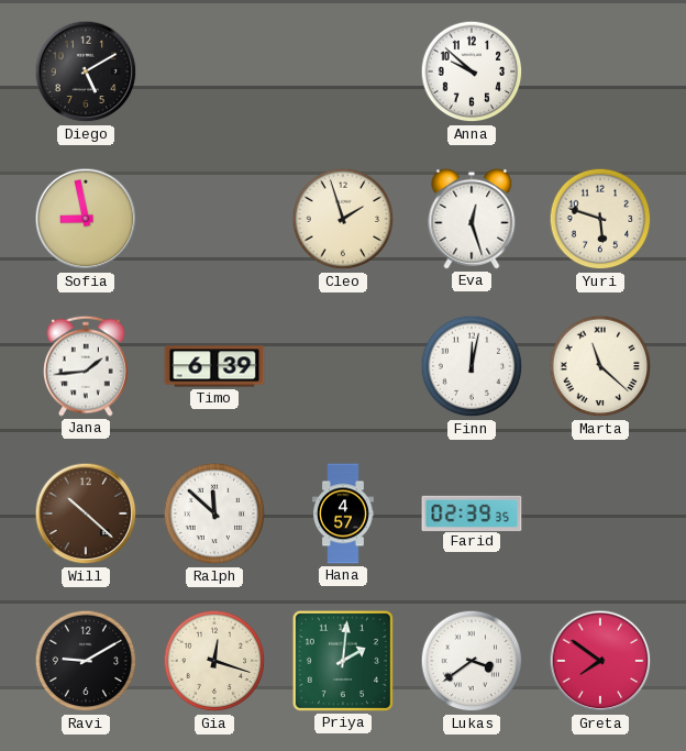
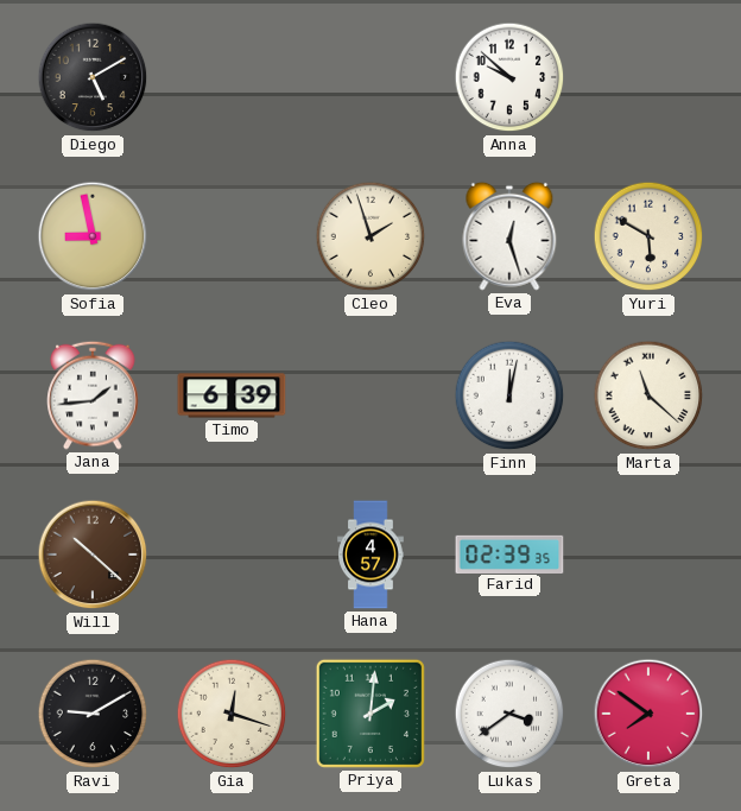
Yuri: 5:48 -> 5:50
Ralph: 11:52 -> none
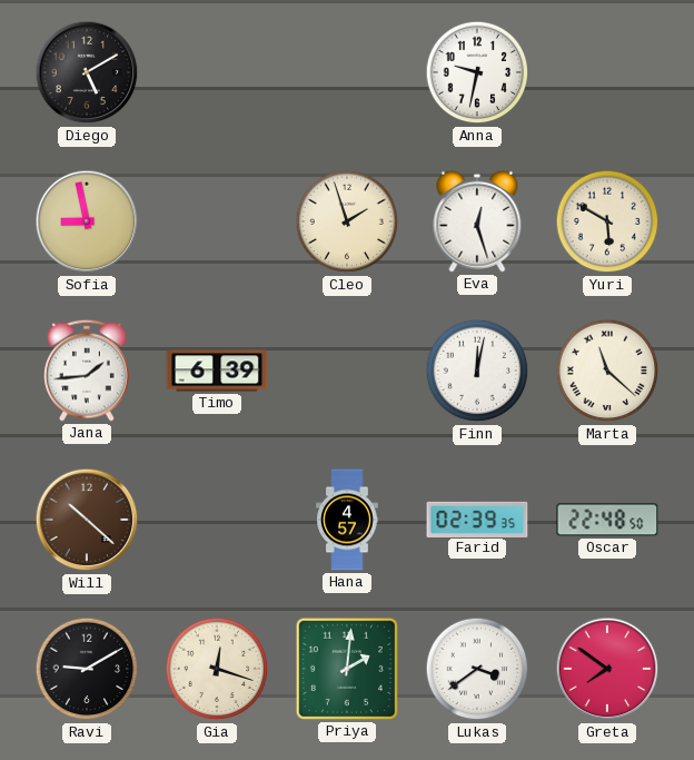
Anna: 9:52 -> 9:32
Oscar: none -> 22:48
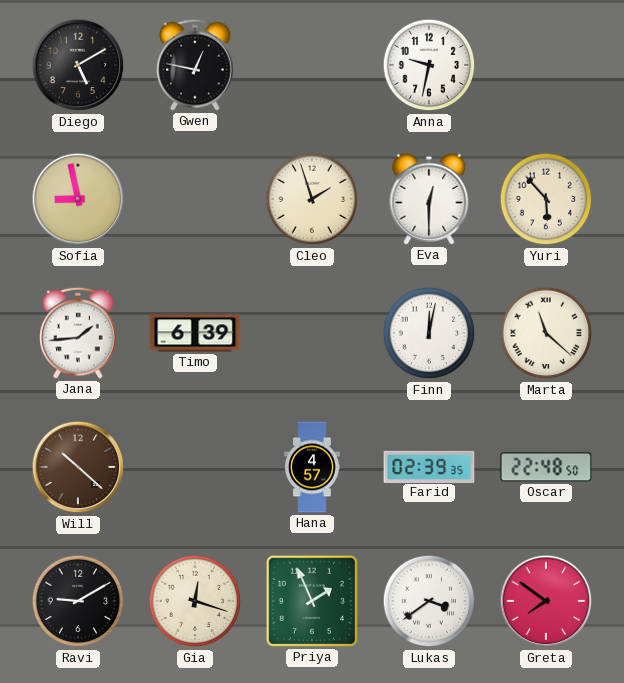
Gwen: none -> 12:47
Eva: 12:27 -> 12:30
Yuri: 5:50 -> 5:53
Priya: 2:01 -> 1:56
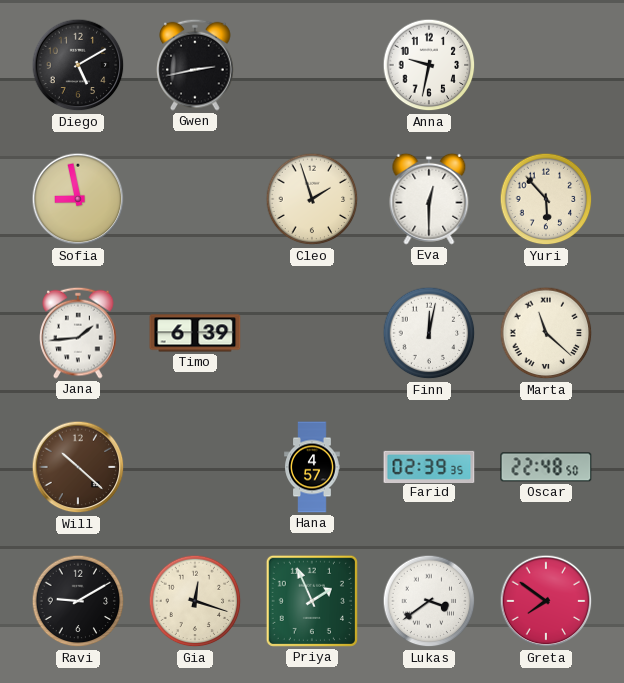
Gwen: 12:47 -> 2:43
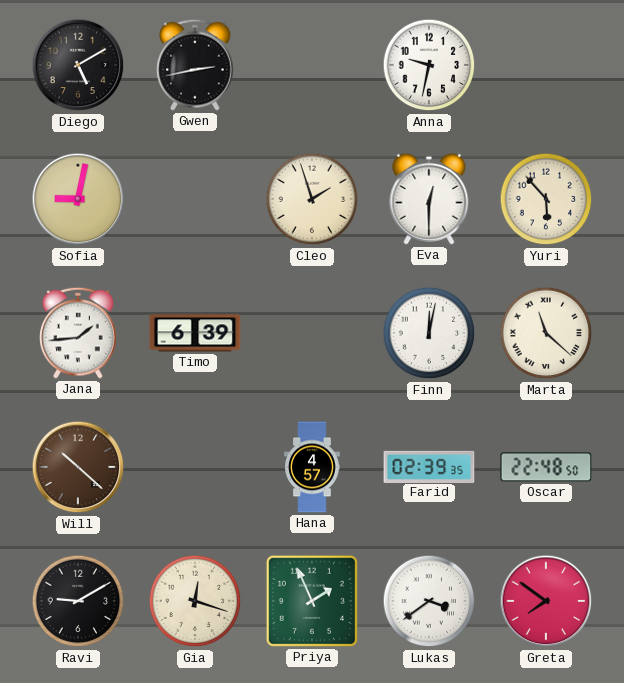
Sofia: 8:58 -> 9:02
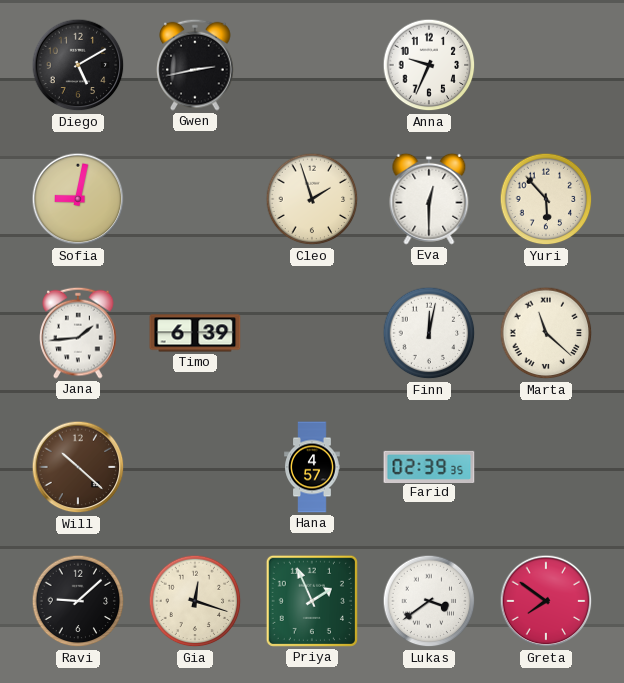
Anna: 9:32 -> 9:34
Oscar: 22:48 -> none
Ravi: 9:10 -> 9:08
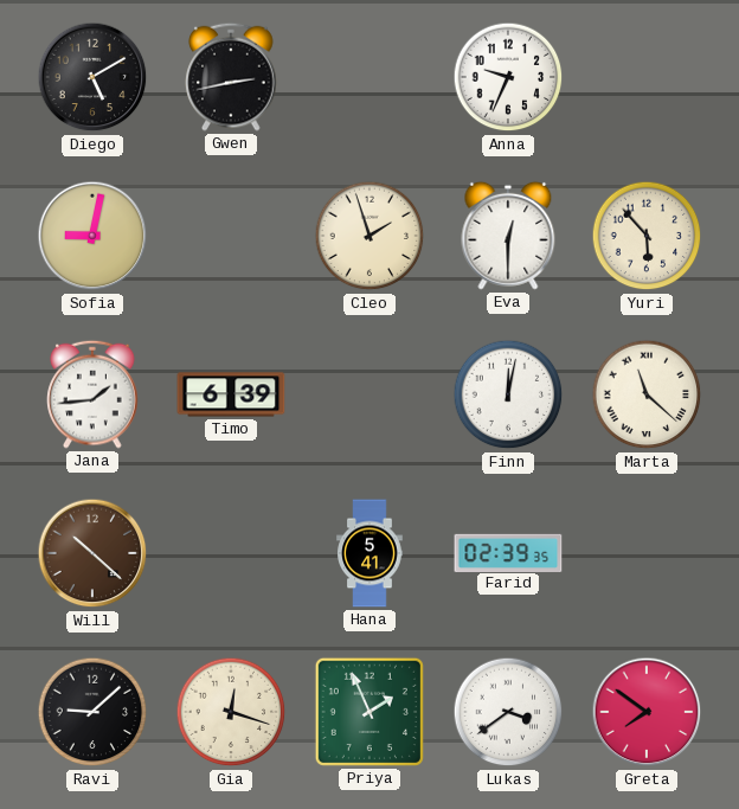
Hana: 4:57 -> 5:41
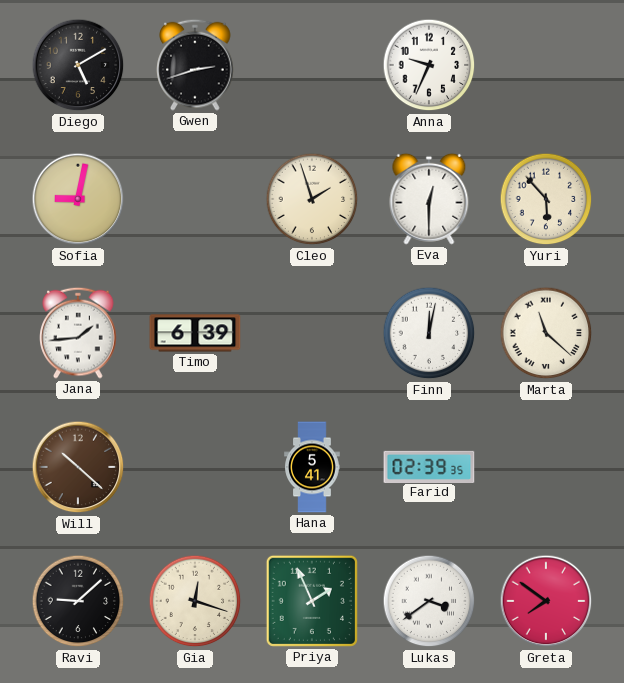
Gwen: 2:43 -> 2:42
